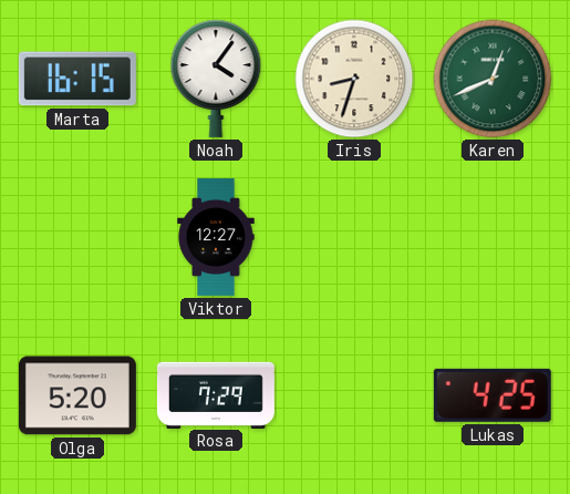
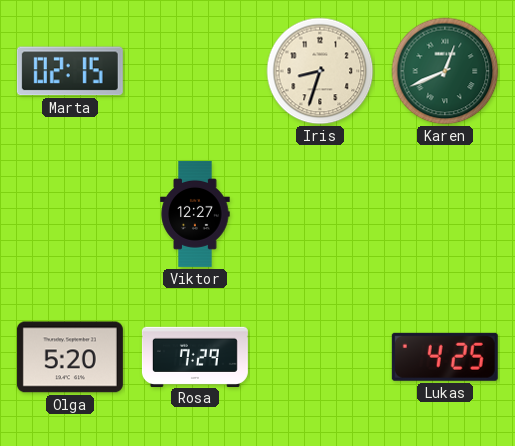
Marta: 16:15 -> 02:15
Noah: 4:06 -> none
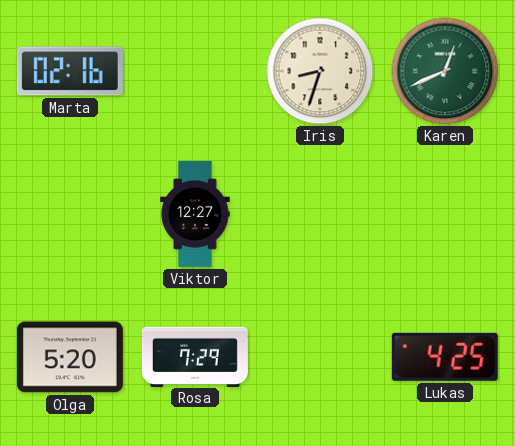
Marta: 02:15 -> 02:16
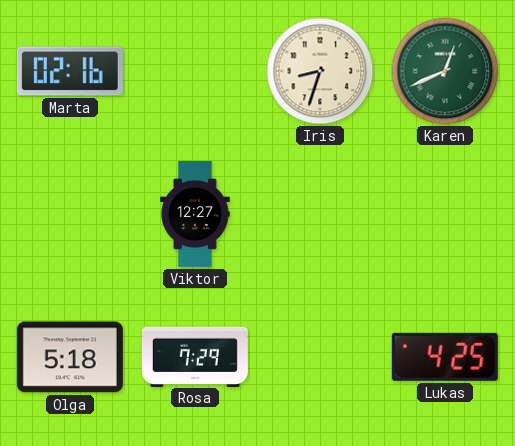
Olga: 5:20 -> 5:18
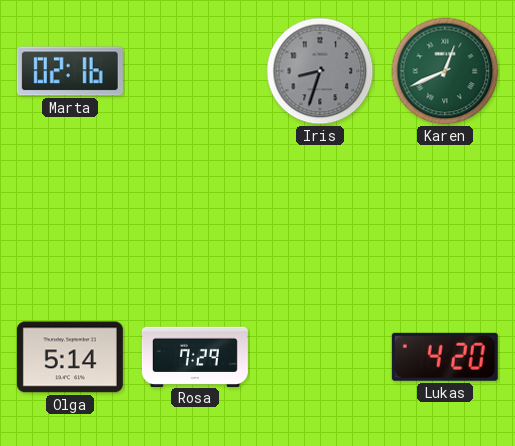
Iris dial: cream -> grey
Viktor: 12:27 -> none
Olga: 5:18 -> 5:14
Lukas: 4:25 -> 4:20
